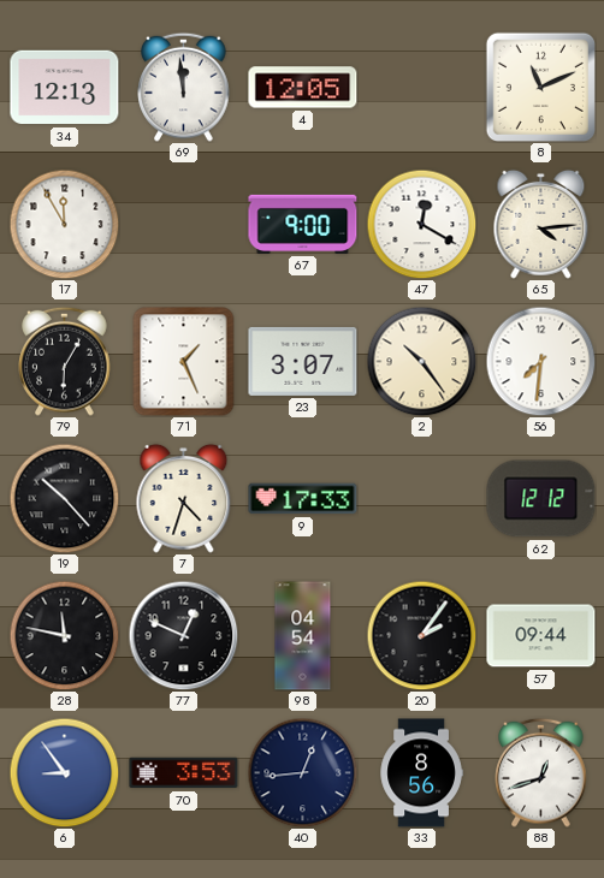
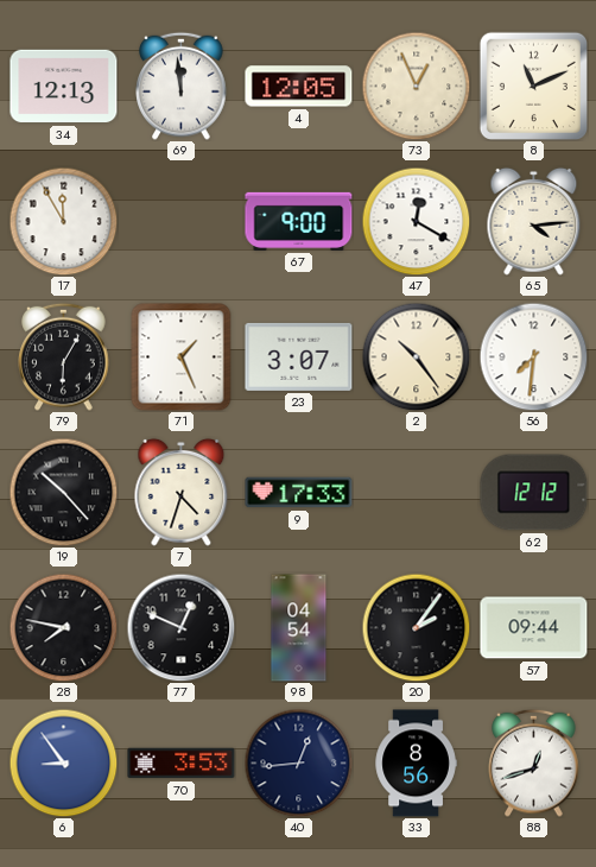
73: none -> 12:56
28: 11:47 -> 7:47
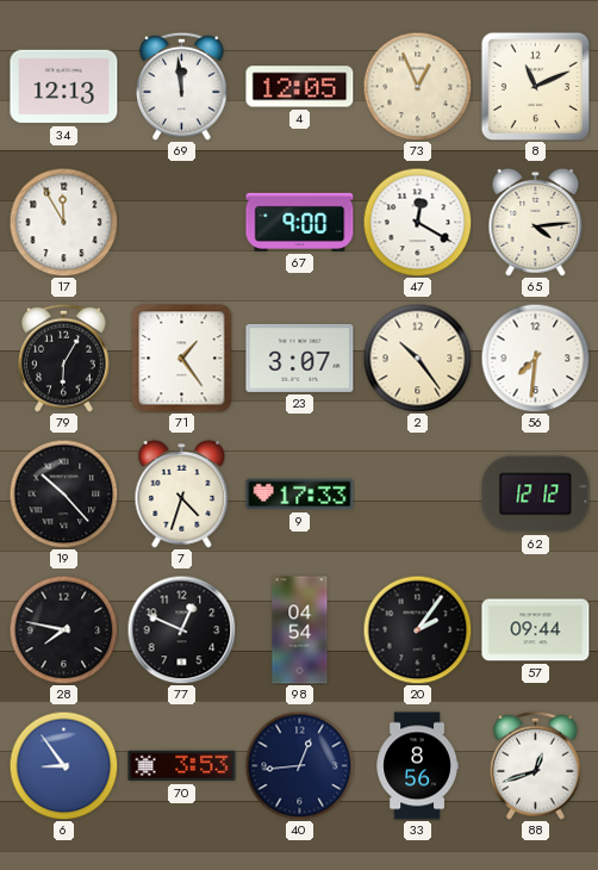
71: 1:26 -> 1:24
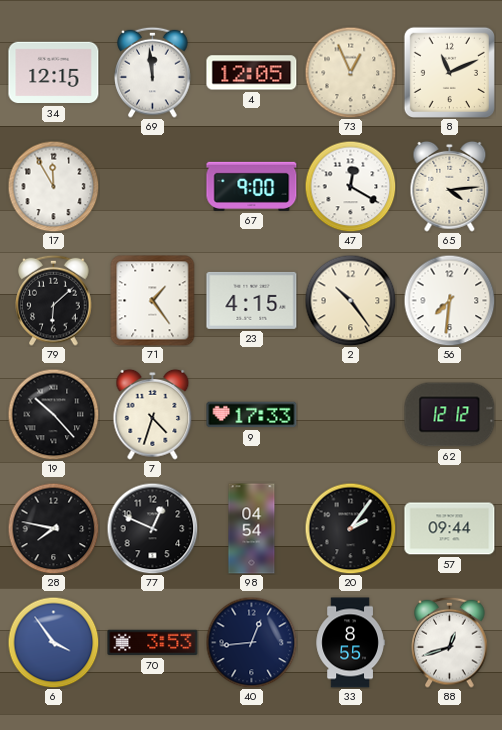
34: 12:13 -> 12:15
79: 6:05 -> 6:08
23: 3:07 -> 4:15
6: 8:54 -> 3:54
33: 8:56 -> 8:55
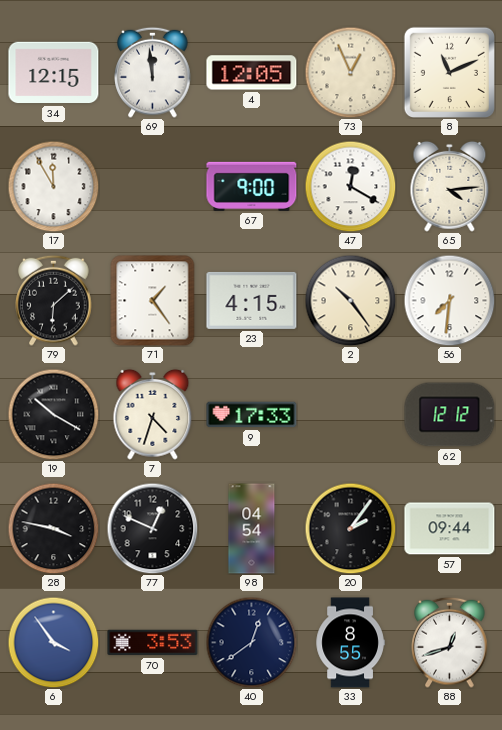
19: 10:23 -> 10:20
28: 7:47 -> 3:47
40: 12:44 -> 12:39
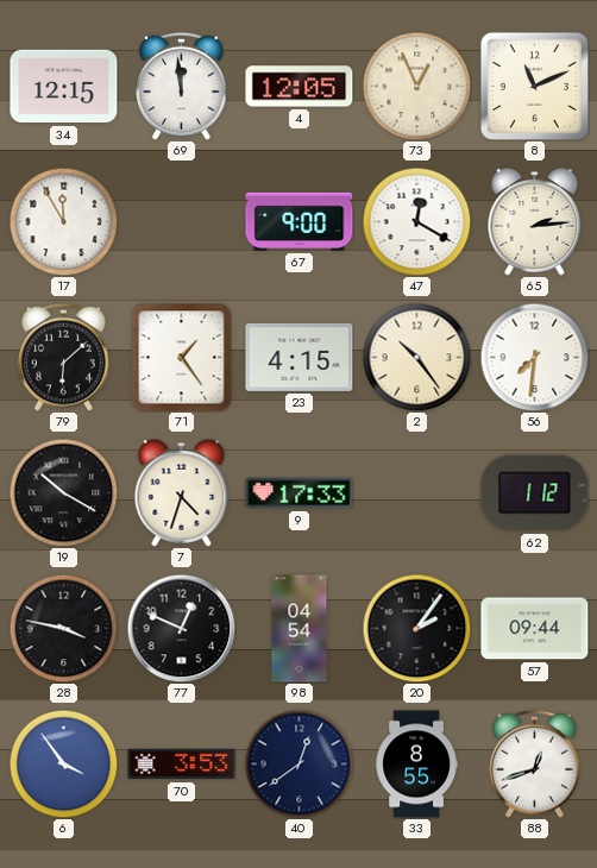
65: 4:14 -> 2:14
62: 12:12 -> 1:12
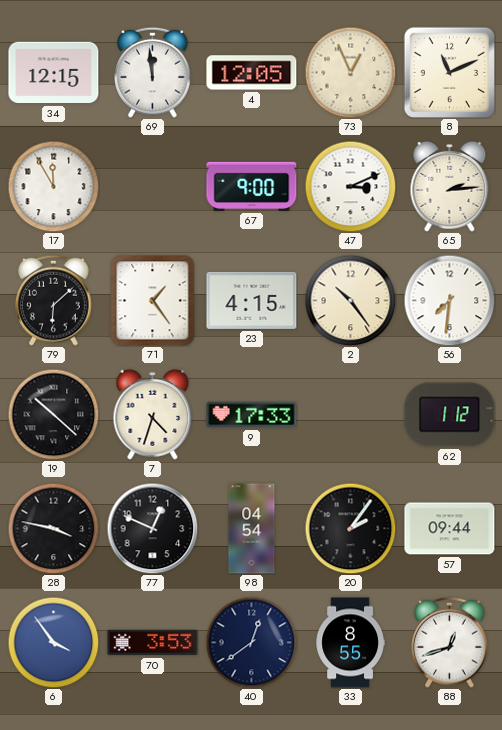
47: 12:20 -> 3:11
19: 10:20 -> 10:22
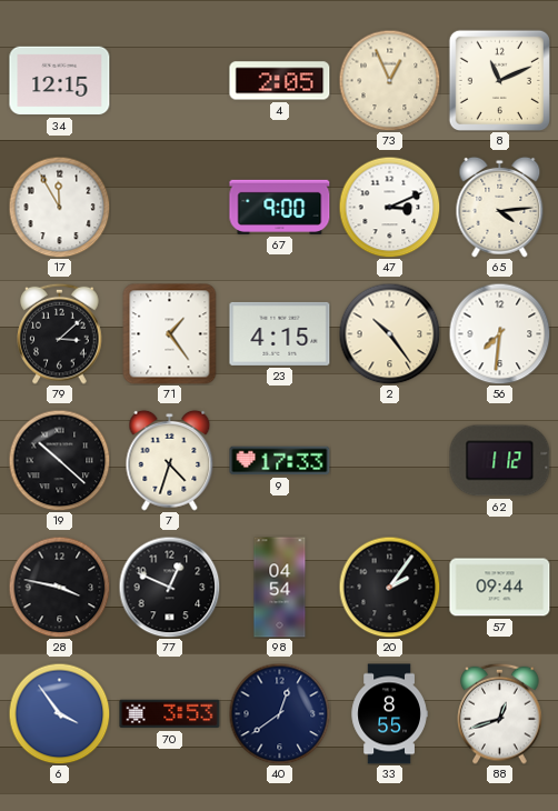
69: 11:59 -> none
4: 12:05 -> 2:05
65: 2:14 -> 4:14
79: 6:08 -> 3:08
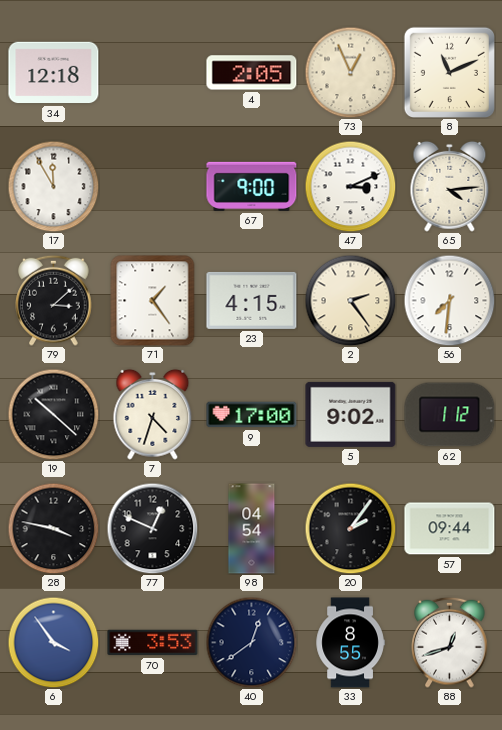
34: 12:15 -> 12:18
2: 10:24 -> 2:24
9: 17:33 -> 17:00
5: none -> 9:02
